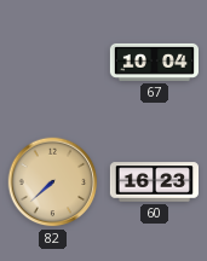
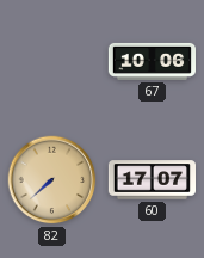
67: 10:04 -> 10:06
60: 16:23 -> 17:07
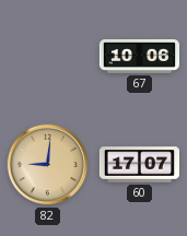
82: 7:38 -> 9:01
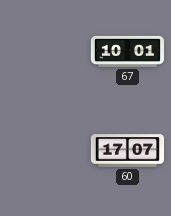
67: 10:06 -> 10:01
82: 9:01 -> none
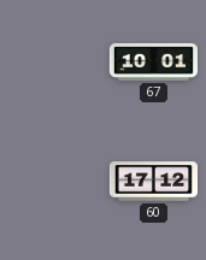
60: 17:07 -> 17:12
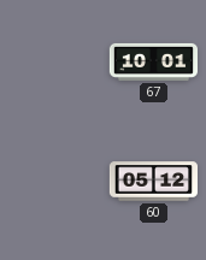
60: 17:12 -> 05:12
